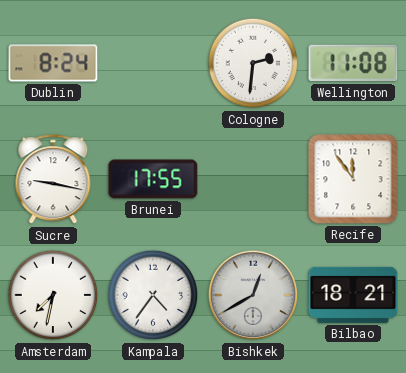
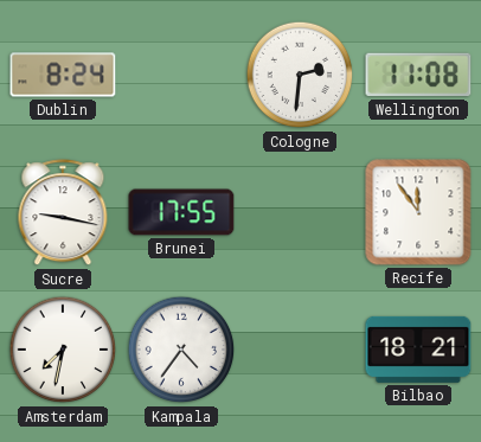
Bishkek: 12:40 -> none
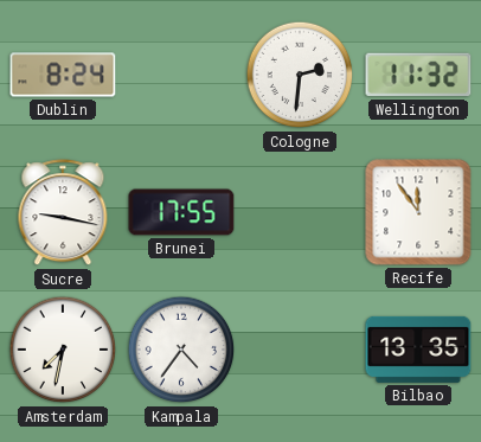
Wellington: 11:08 -> 11:32
Bilbao: 18:21 -> 13:35
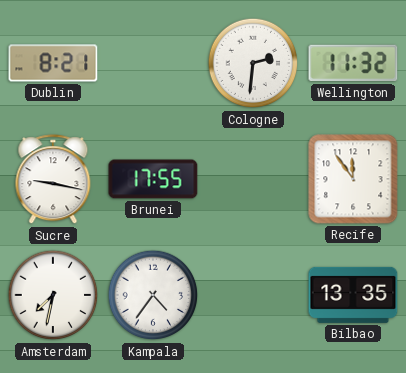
Dublin: 8:24 -> 8:21
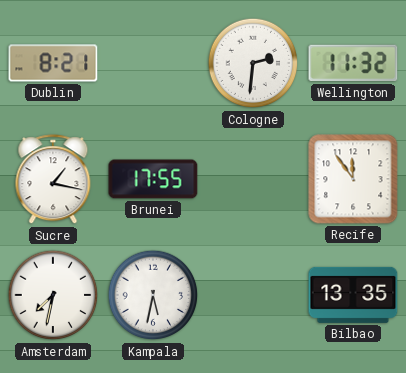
Sucre: 9:17 -> 1:17
Kampala: 4:36 -> 5:32
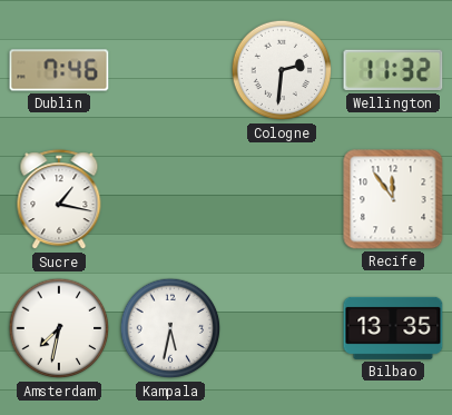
Dublin: 8:21 -> 7:46
Brunei: 17:55 -> none
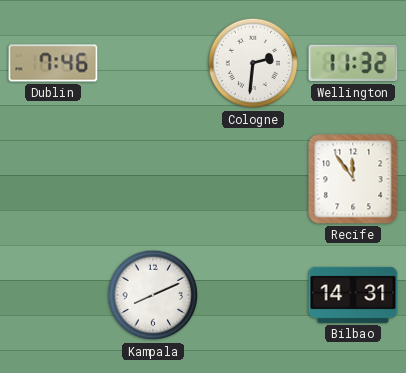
Sucre: 1:17 -> none
Amsterdam: 7:32 -> none
Kampala: 5:32 -> 8:11
Bilbao: 13:35 -> 14:31
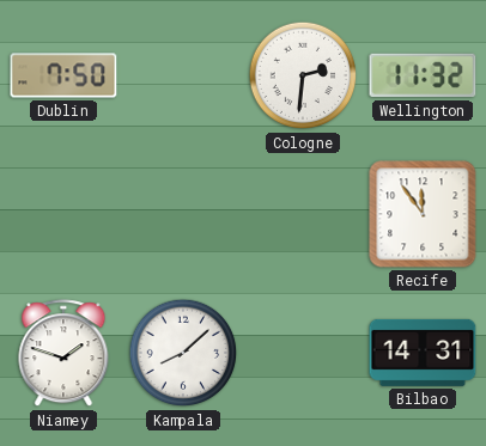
Dublin: 7:46 -> 7:50
Niamey: none -> 1:48
Kampala: 8:11 -> 8:08
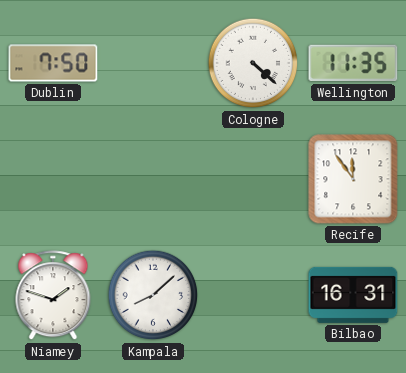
Cologne: 2:31 -> 4:22
Wellington: 11:32 -> 11:35
Bilbao: 14:31 -> 16:31
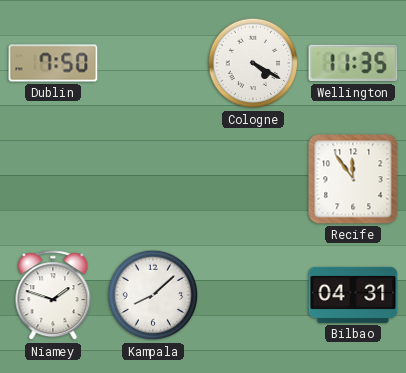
Cologne: 4:22 -> 4:20
Bilbao: 16:31 -> 04:31
